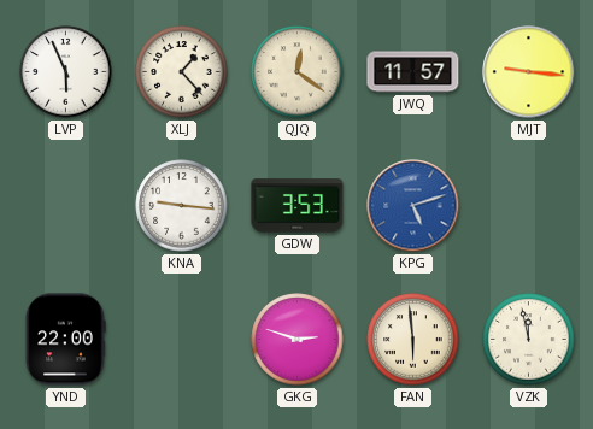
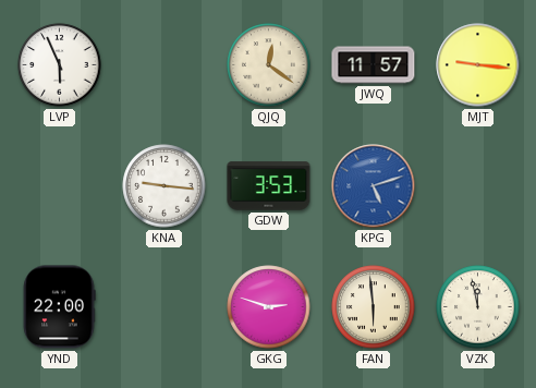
XLJ: 1:23 -> none
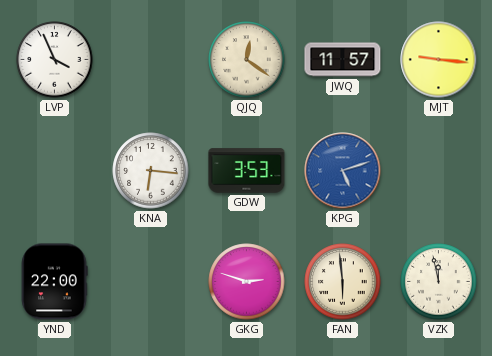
LVP: 5:56 -> 3:56
KNA: 9:16 -> 6:16
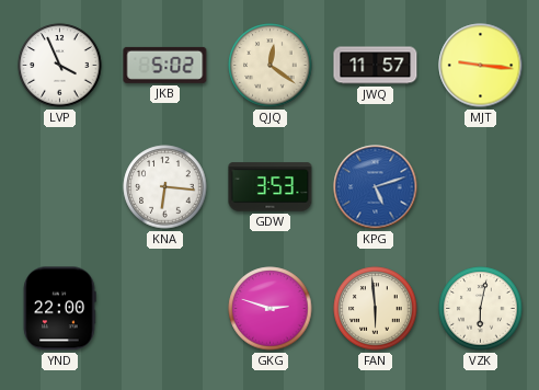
JKB: none -> 5:02
VZK: 11:58 -> 6:02
